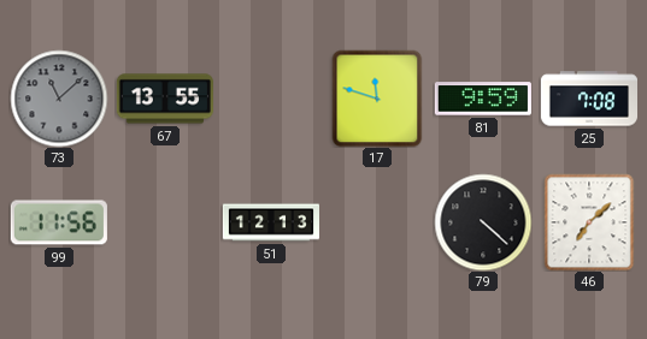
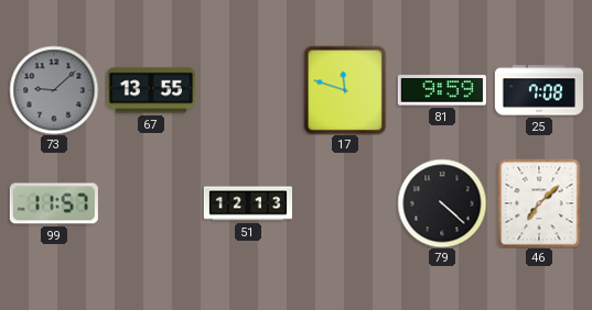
73: 11:08 -> 9:08
99: 11:56 -> 11:57
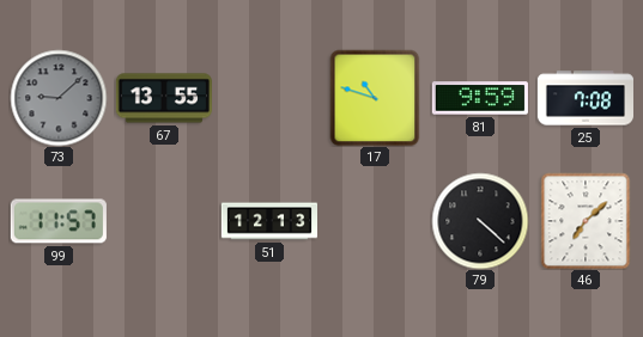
17: 11:48 -> 10:48
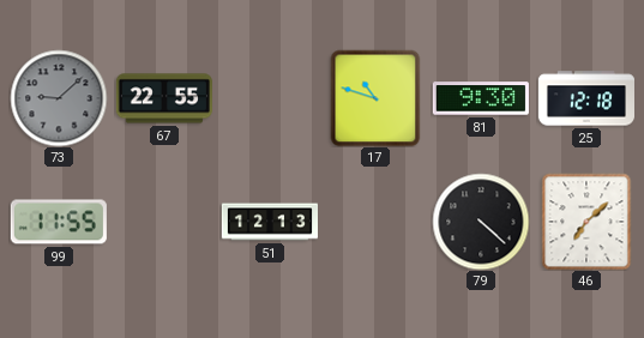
67: 13:55 -> 22:55
81: 9:59 -> 9:30
25: 7:08 -> 12:18
99: 11:57 -> 11:55
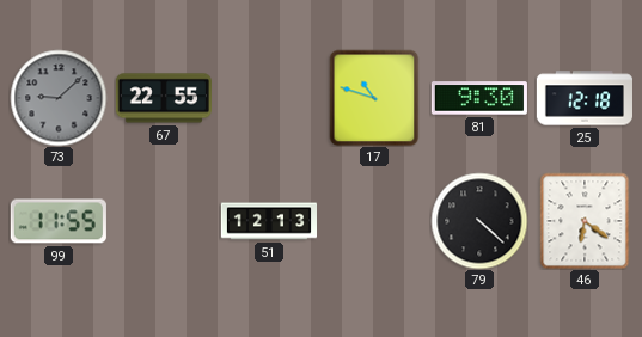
46: 7:08 -> 6:21
